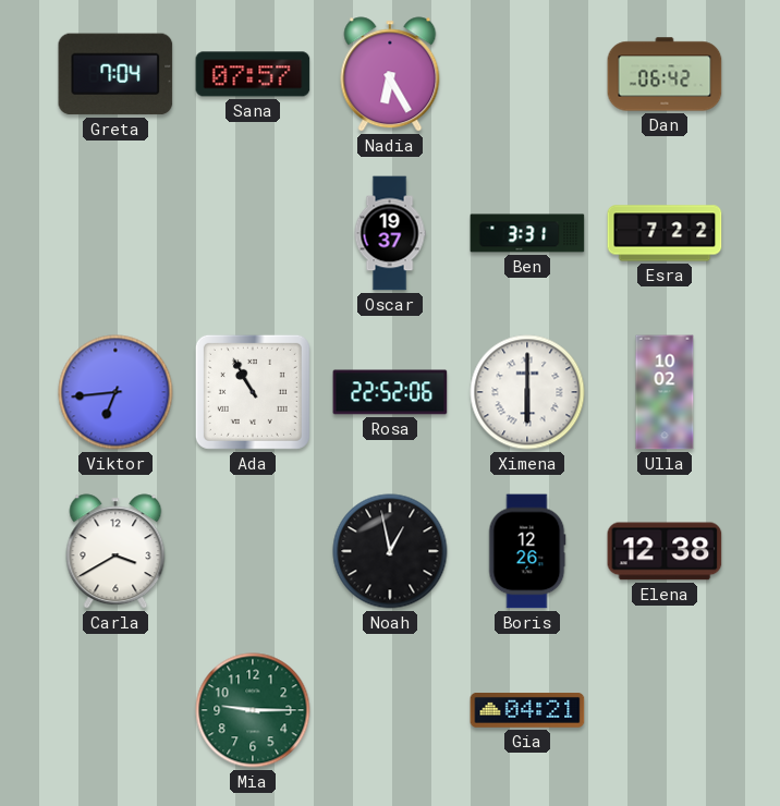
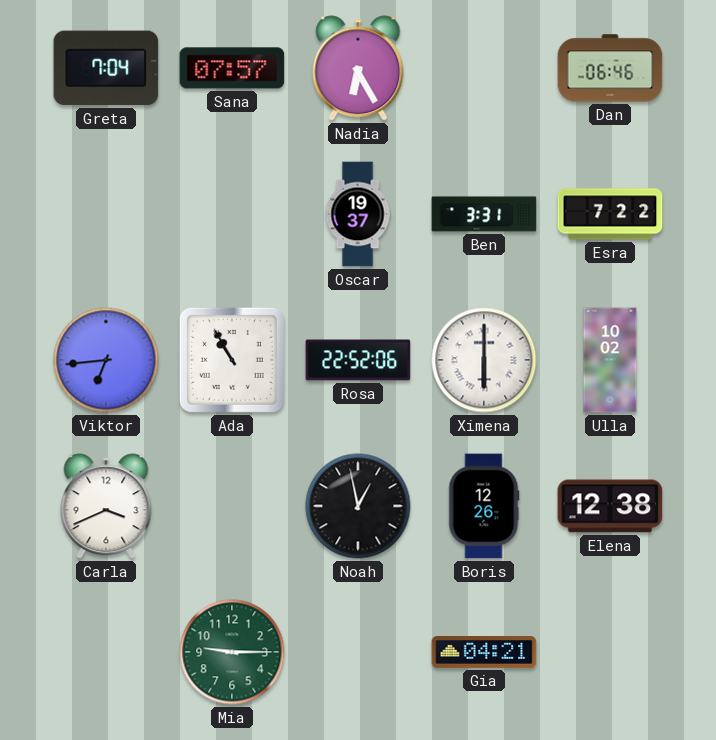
Dan: 06:42 -> 06:46
Carla: 3:40 -> 3:41
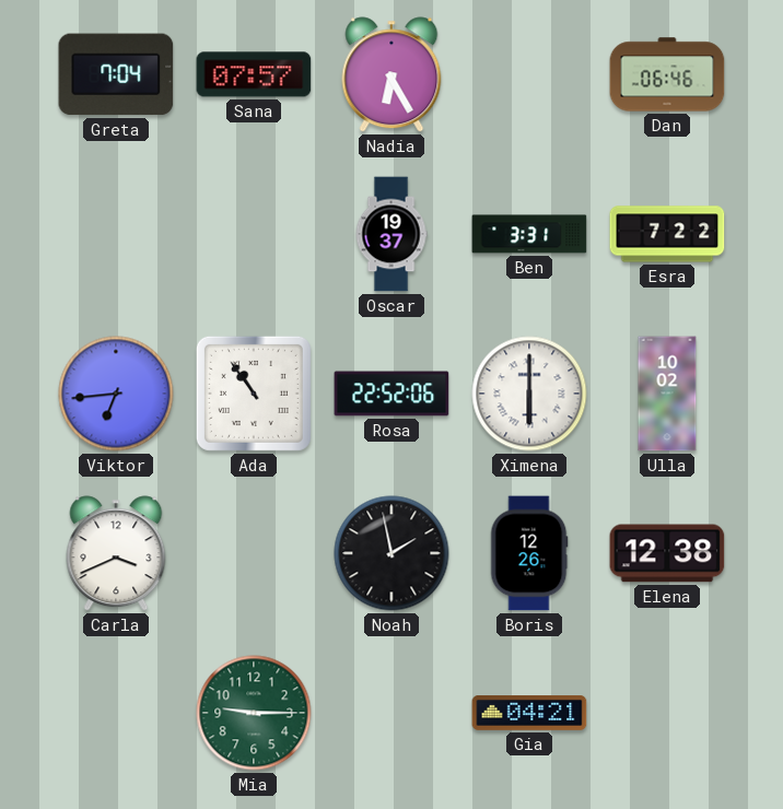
Ada: 10:55 -> 10:54
Noah: 12:58 -> 1:58
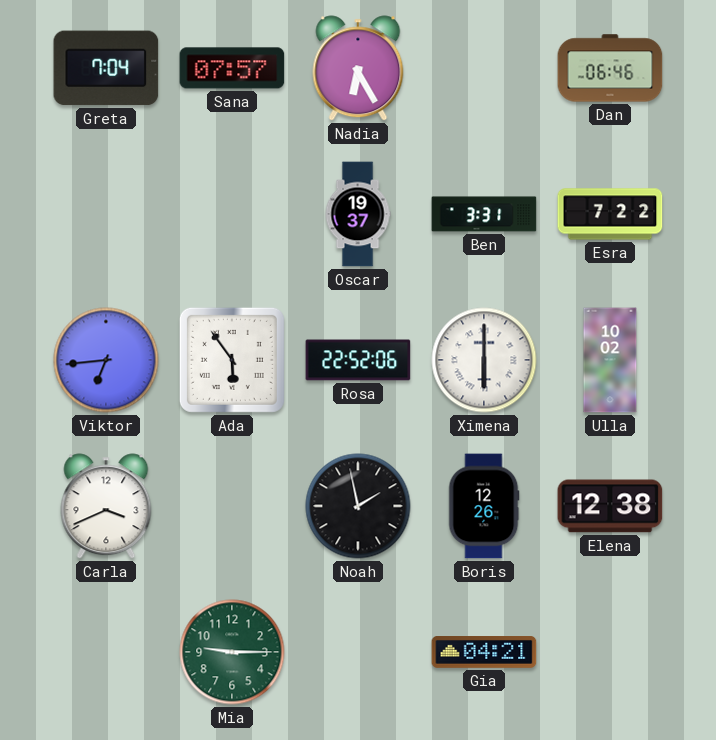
Ada: 10:54 -> 5:54
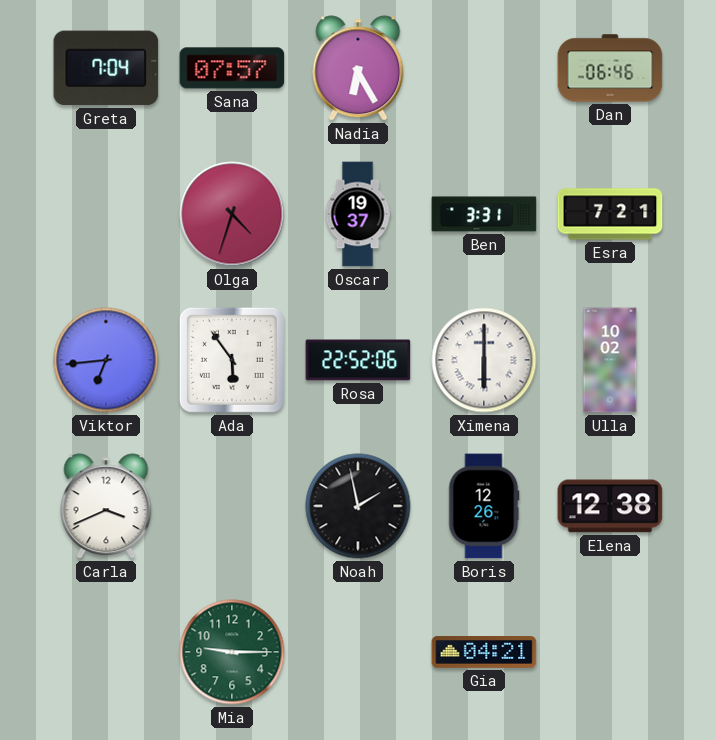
Olga: none -> 4:33
Esra: 7:22 -> 7:21
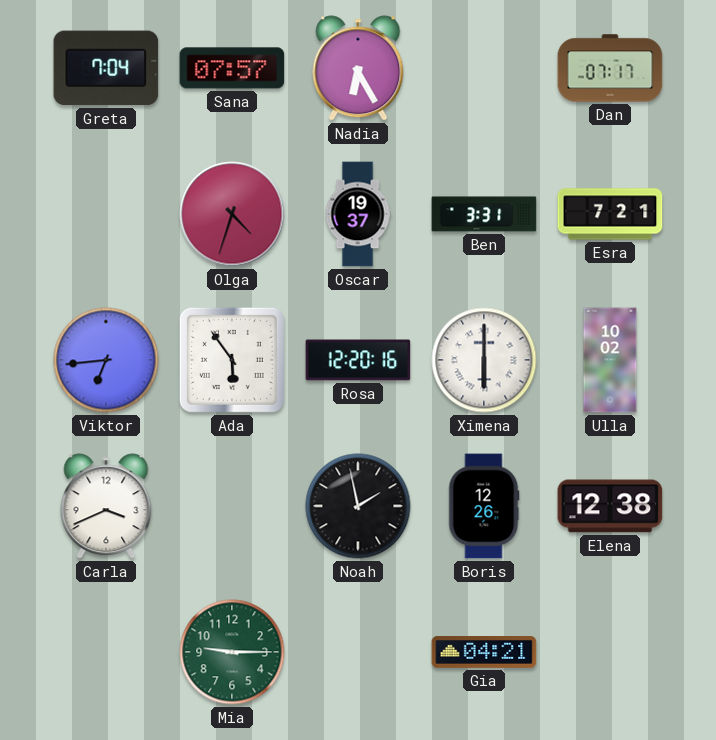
Dan: 06:46 -> 07:17
Rosa: 22:52 -> 12:20
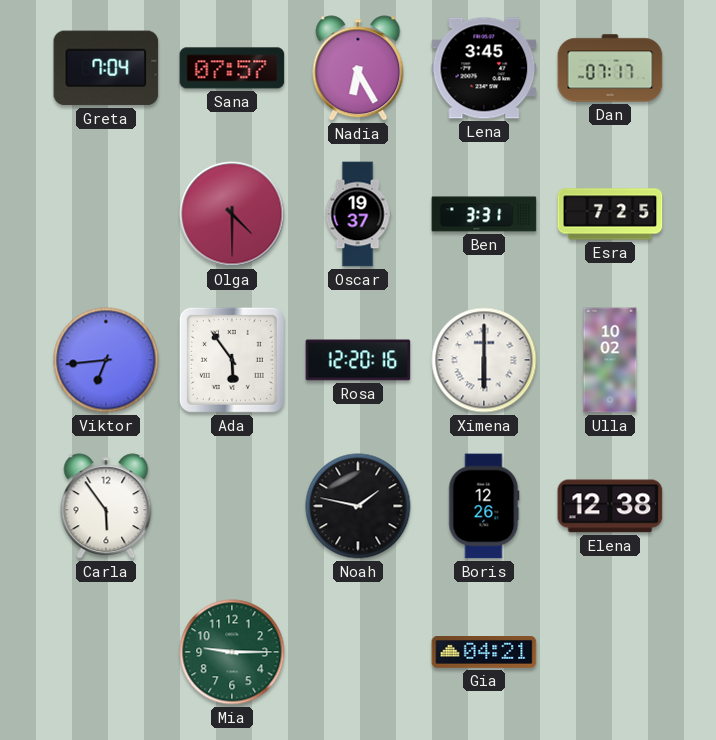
Lena: none -> 3:45
Olga: 4:33 -> 4:30
Esra: 7:21 -> 7:25
Carla: 3:41 -> 5:54
Noah: 1:58 -> 1:47
